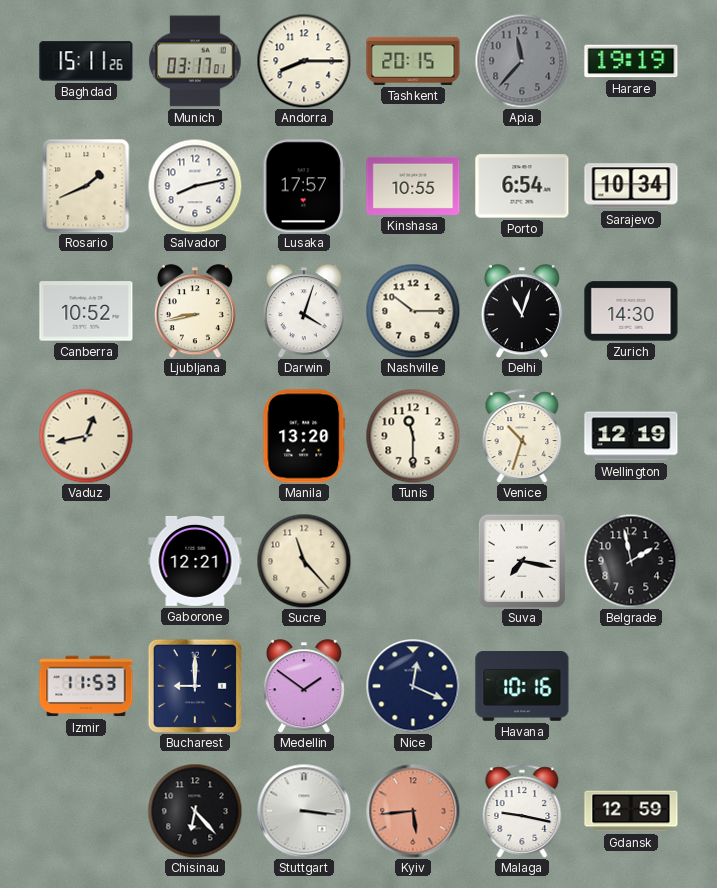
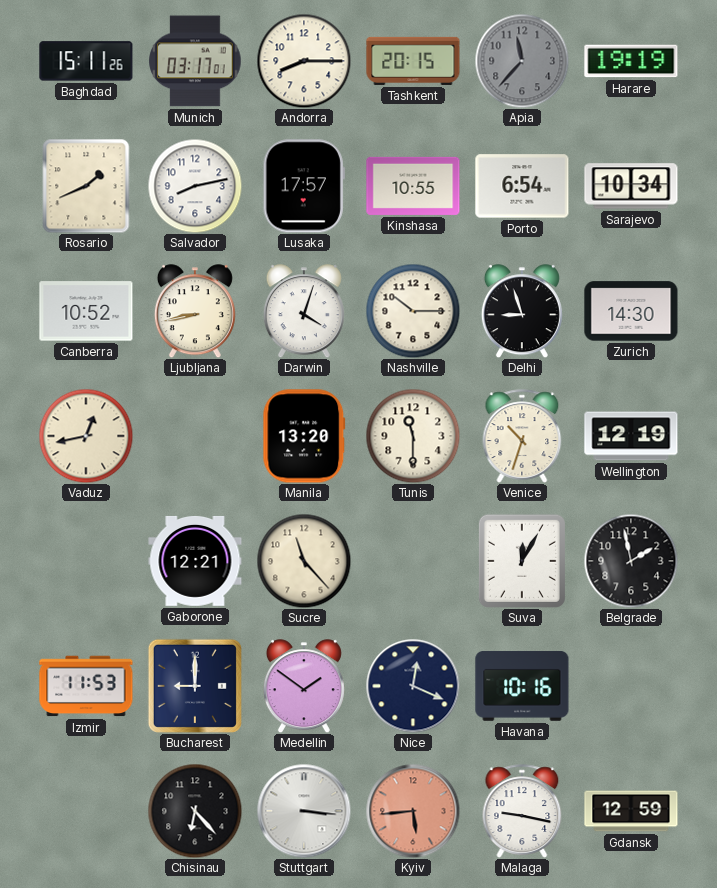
Delhi: 11:03 -> 8:57
Suva: 7:17 -> 12:05
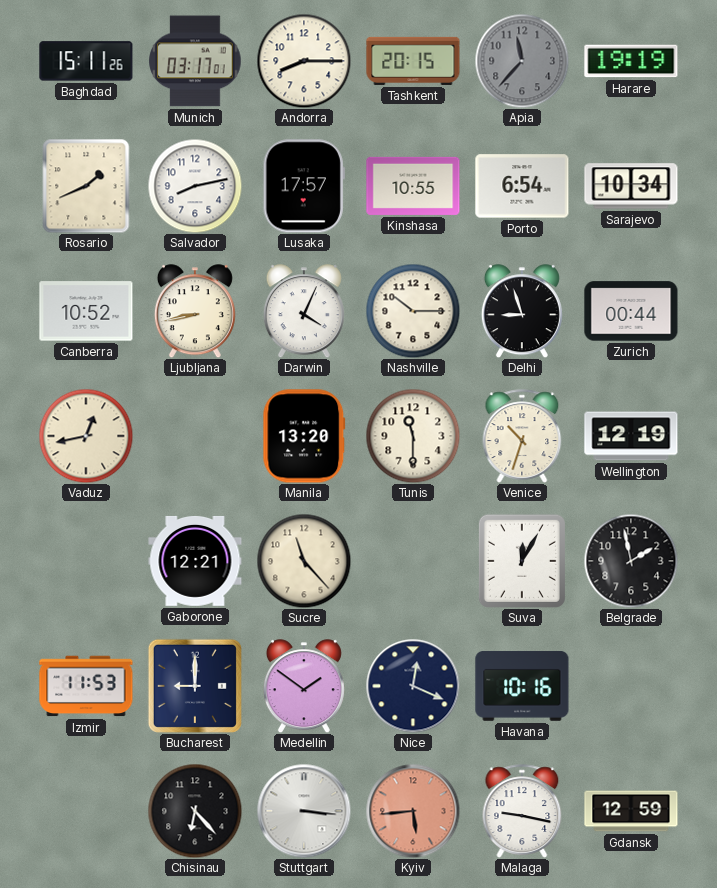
Darwin: 4:03 -> 4:04
Zurich: 14:30 -> 00:44
